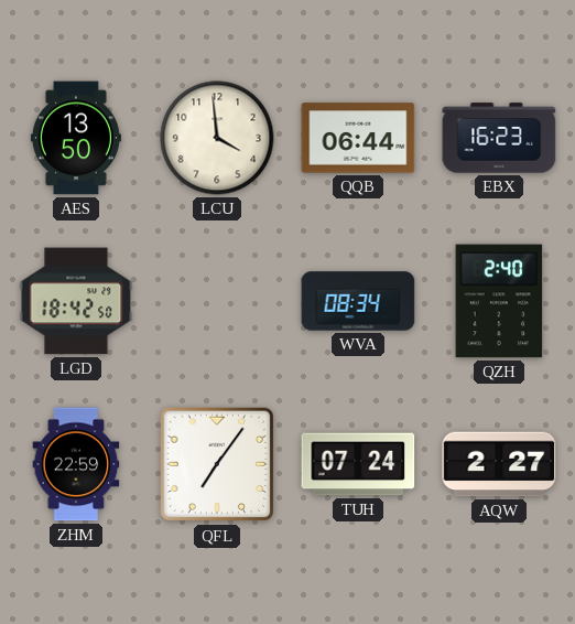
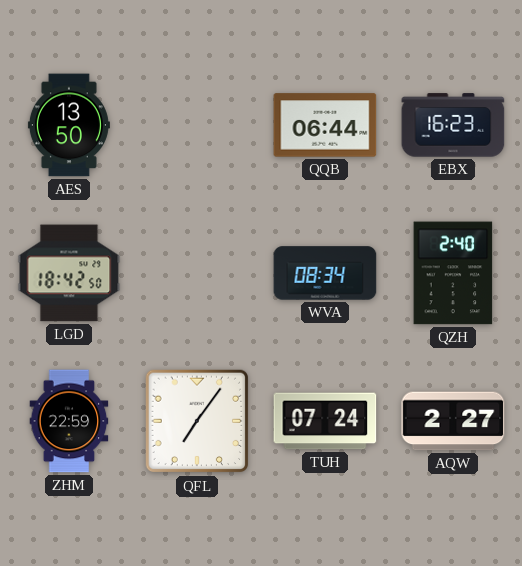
LCU: 3:59 -> none
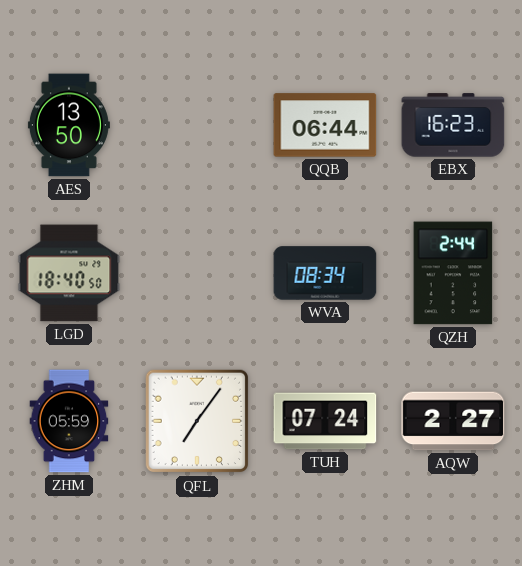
LGD: 18:42 -> 18:40
QZH: 2:40 -> 2:44
ZHM: 22:59 -> 05:59
